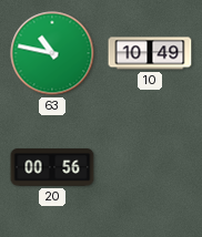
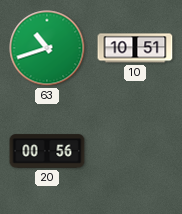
63: 10:47 -> 10:42
10: 10:49 -> 10:51
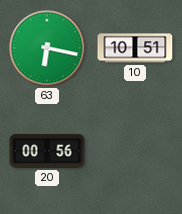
63: 10:42 -> 6:17
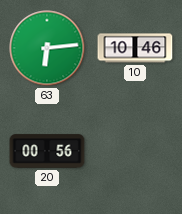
63: 6:17 -> 6:14
10: 10:51 -> 10:46
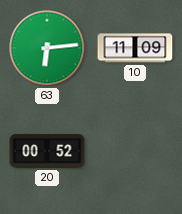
10: 10:46 -> 11:09
20: 00:56 -> 00:52
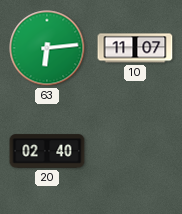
10: 11:09 -> 11:07
20: 00:52 -> 02:40
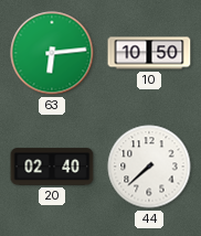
10: 11:07 -> 10:50
44: none -> 7:38
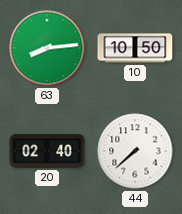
63: 6:14 -> 8:14
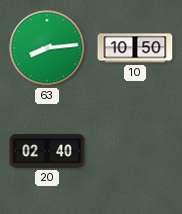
44: 7:38 -> none
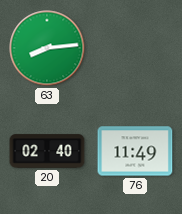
10: 10:50 -> none
76: none -> 11:49
